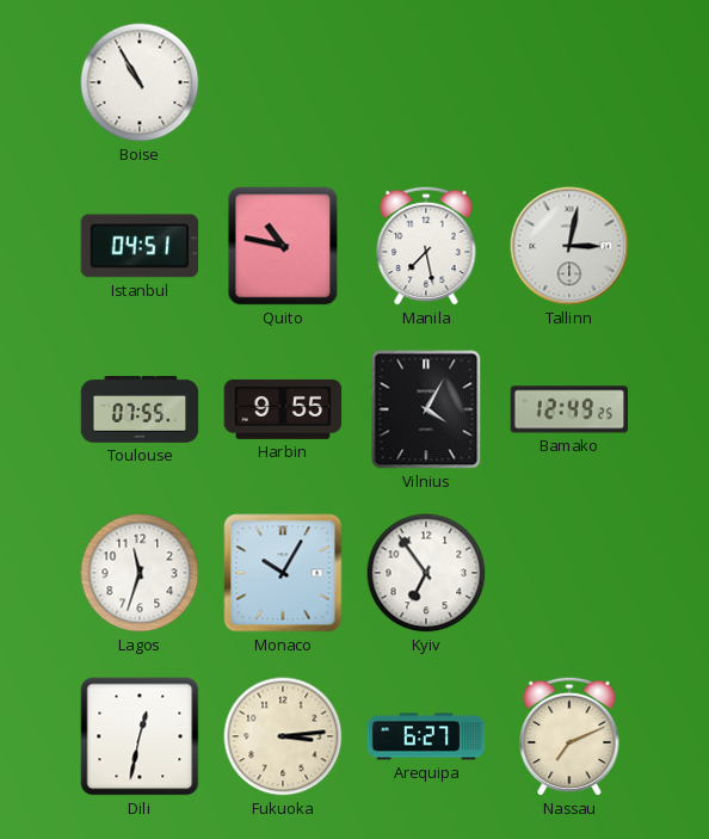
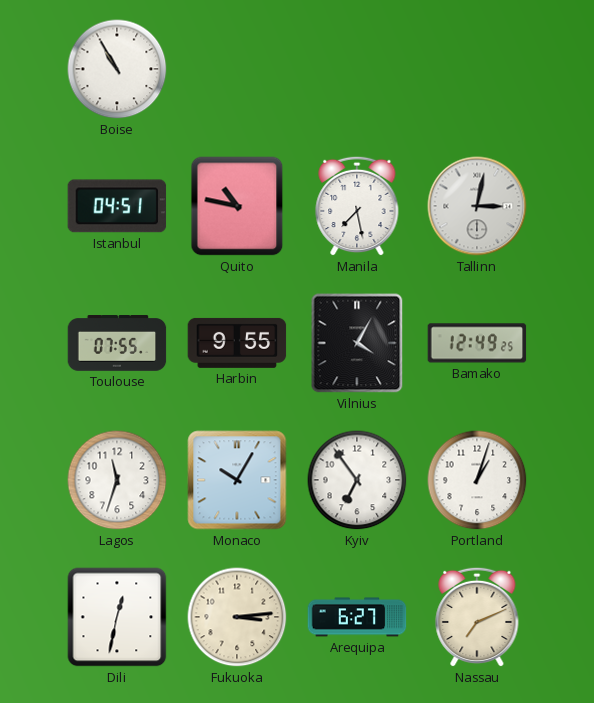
Portland: none -> 1:03
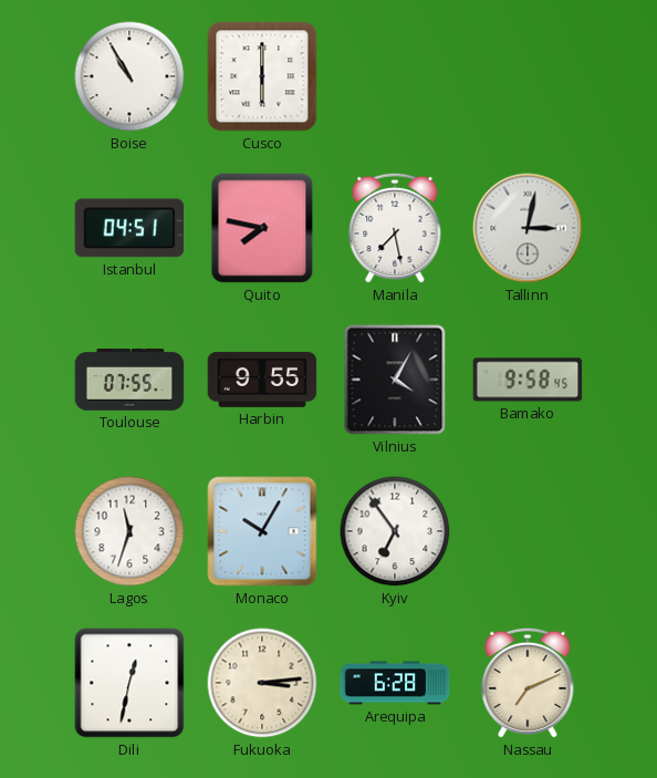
Cusco: none -> 6:00
Quito: 10:47 -> 7:47
Bamako: 12:49 -> 9:58
Portland: 1:03 -> none
Arequipa: 6:27 -> 6:28
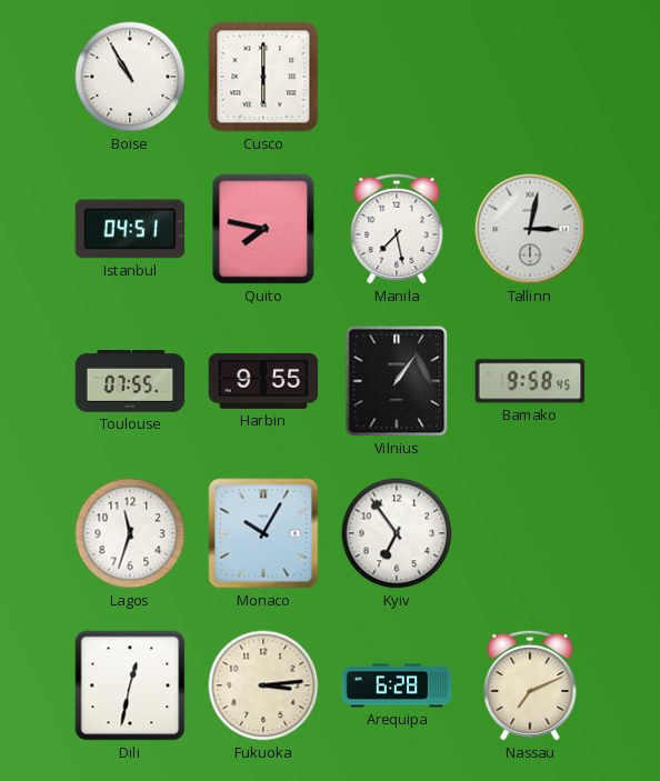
Vilnius: 4:05 -> 1:06
